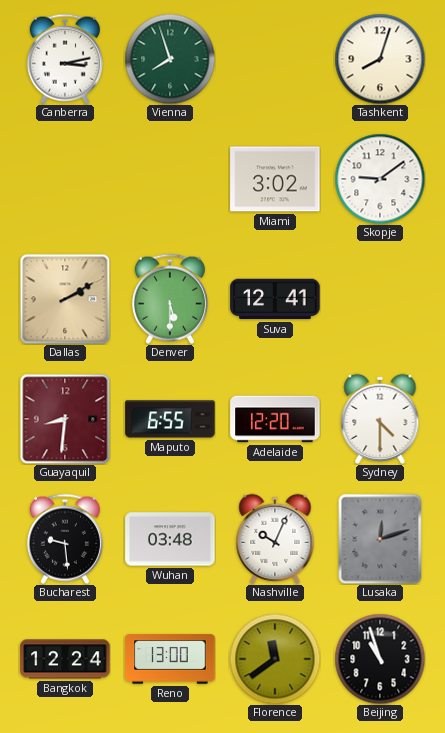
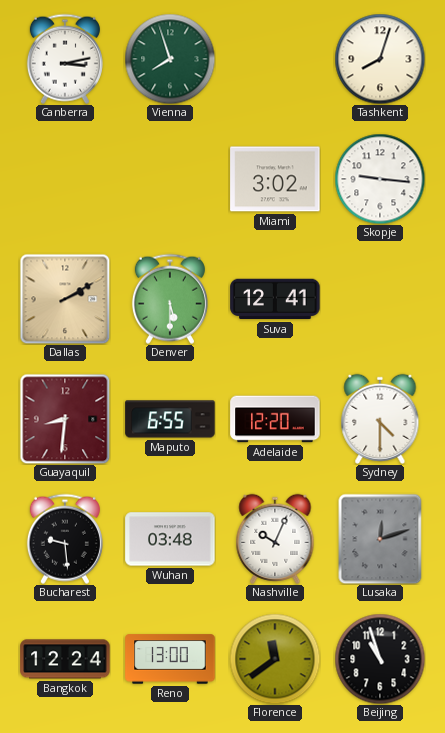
Skopje: 9:09 -> 9:16
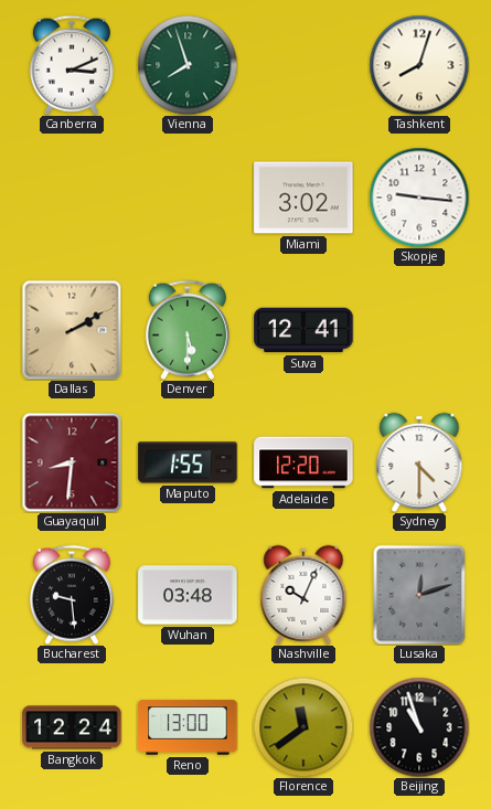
Canberra: 3:13 -> 3:11
Maputo: 6:55 -> 1:55
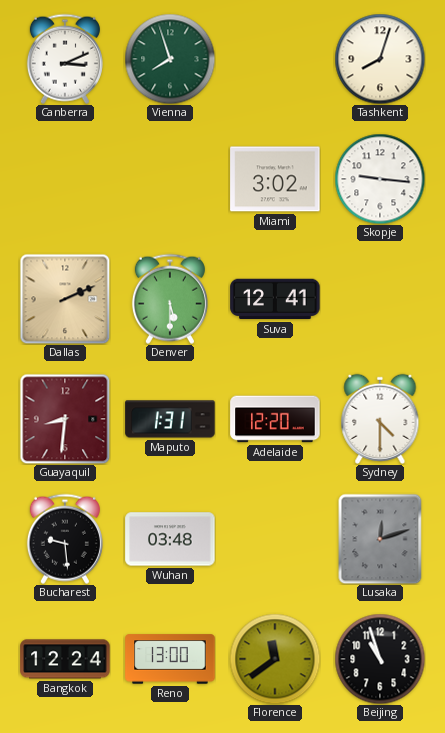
Dallas: 2:10 -> 2:11
Maputo: 1:55 -> 1:31
Nashville: 10:04 -> none
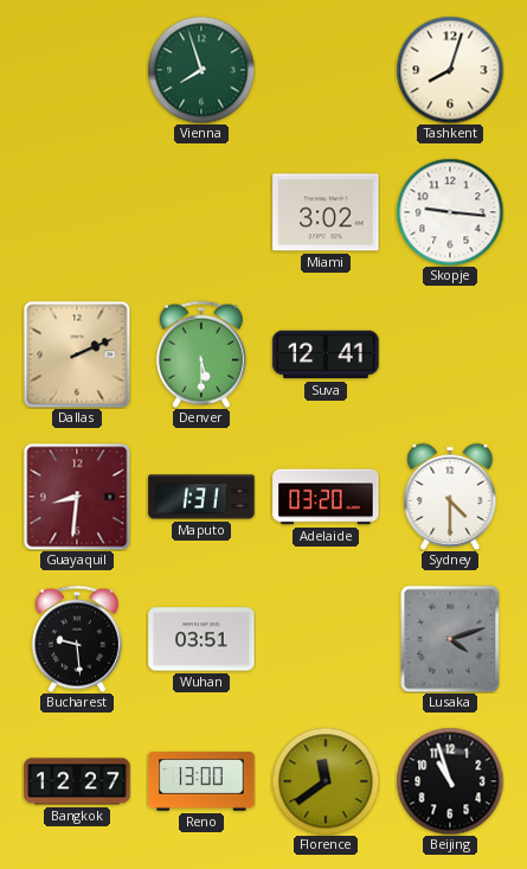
Canberra: 3:11 -> none
Adelaide: 12:20 -> 03:20
Wuhan: 03:48 -> 03:51
Lusaka: 12:12 -> 4:12
Bangkok: 12:24 -> 12:27
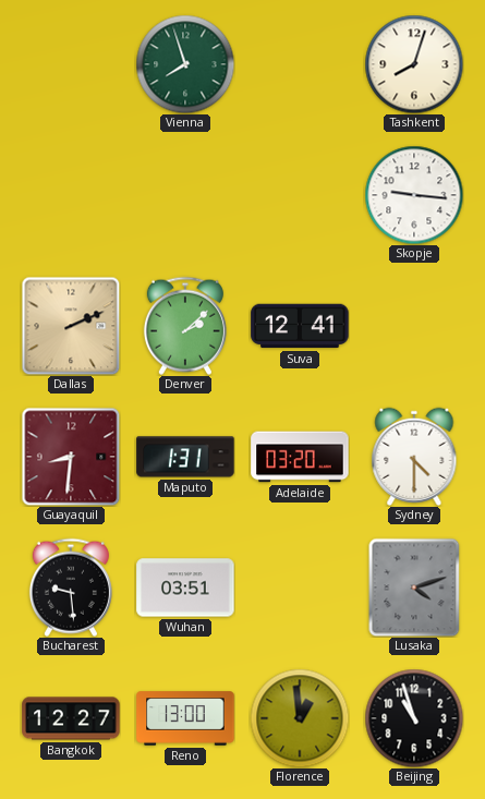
Miami: 3:02 -> none
Denver: 5:30 -> 2:08
Florence: 11:39 -> 12:59
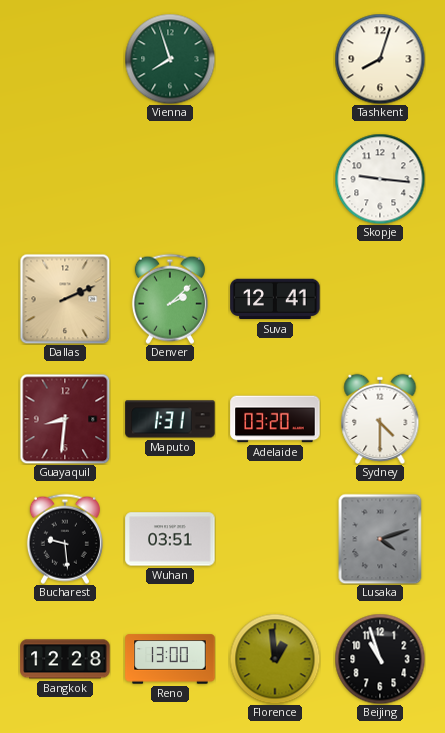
Bangkok: 12:27 -> 12:28
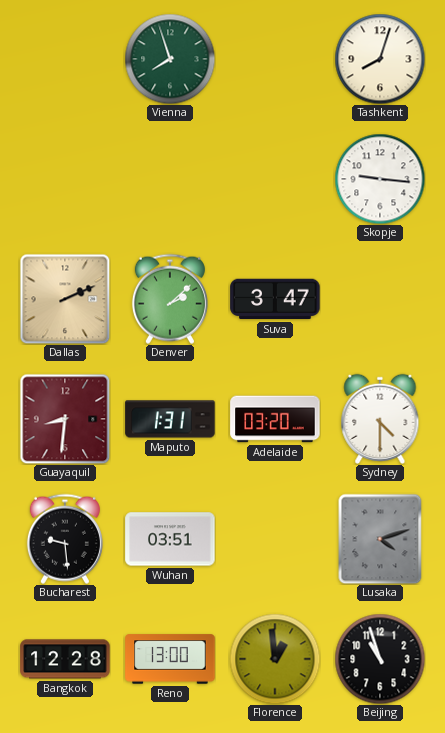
Suva: 12:41 -> 3:47
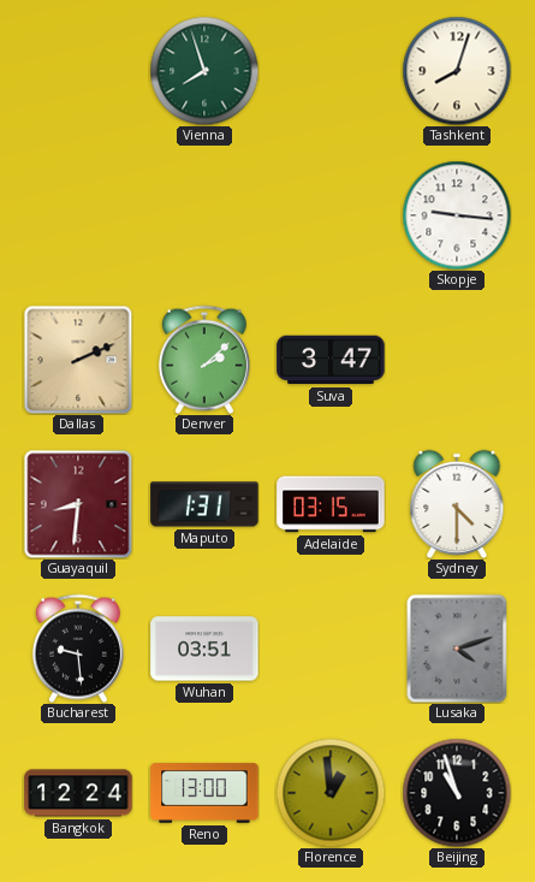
Adelaide: 03:20 -> 03:15
Bangkok: 12:28 -> 12:24
